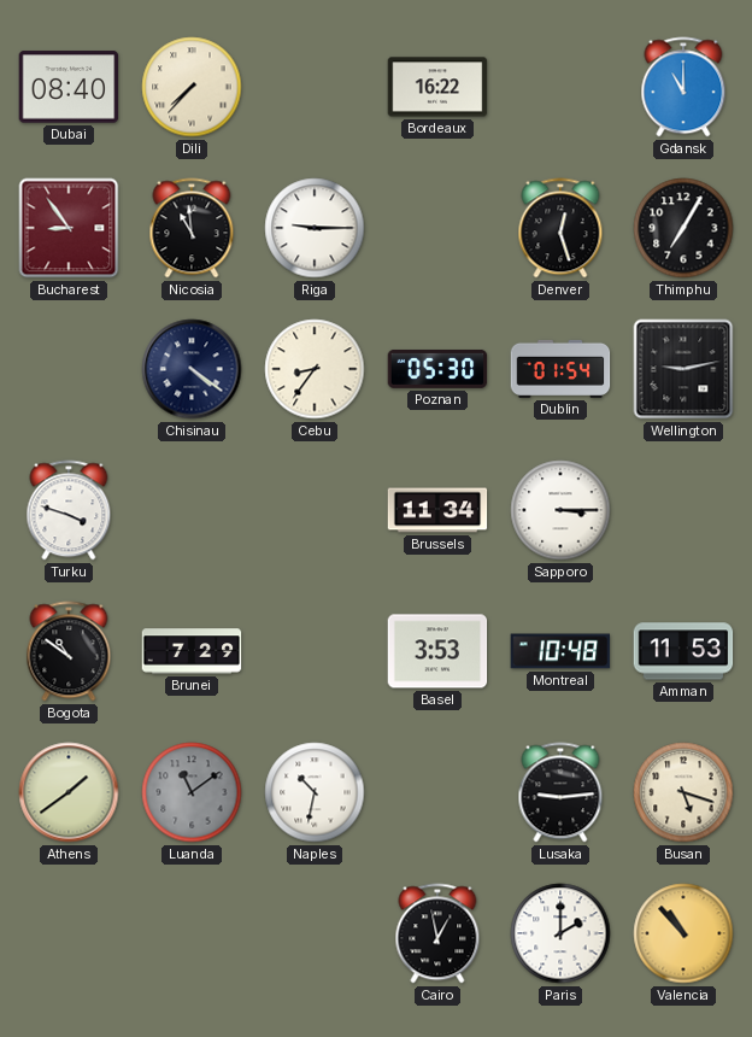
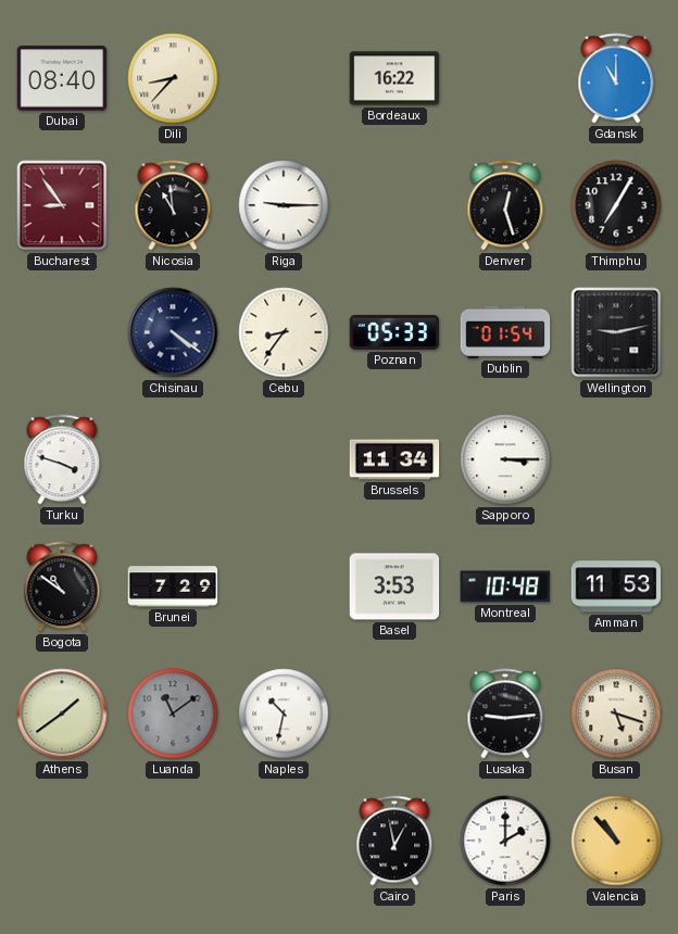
Dili: 7:37 -> 8:37
Poznan: 05:30 -> 05:33
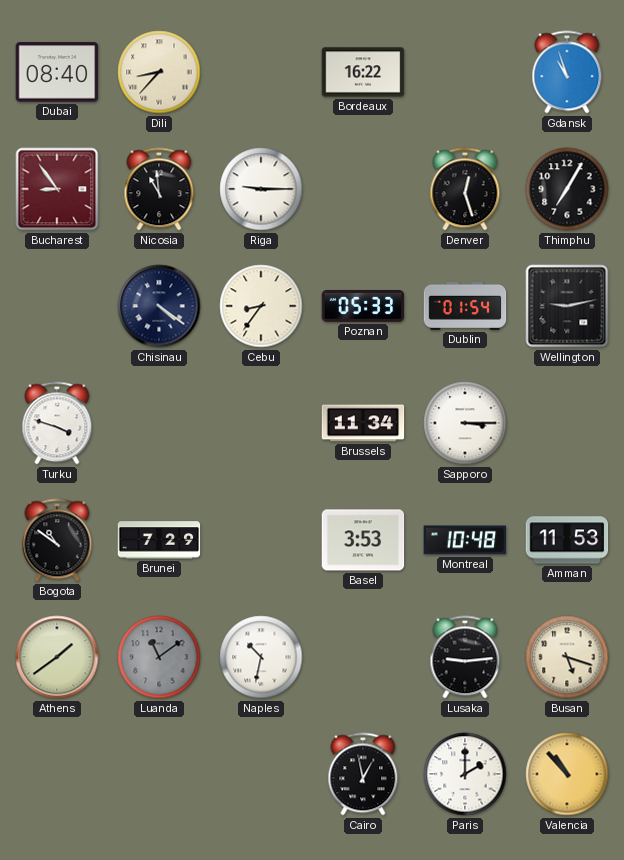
Gdansk: 11:00 -> 10:57
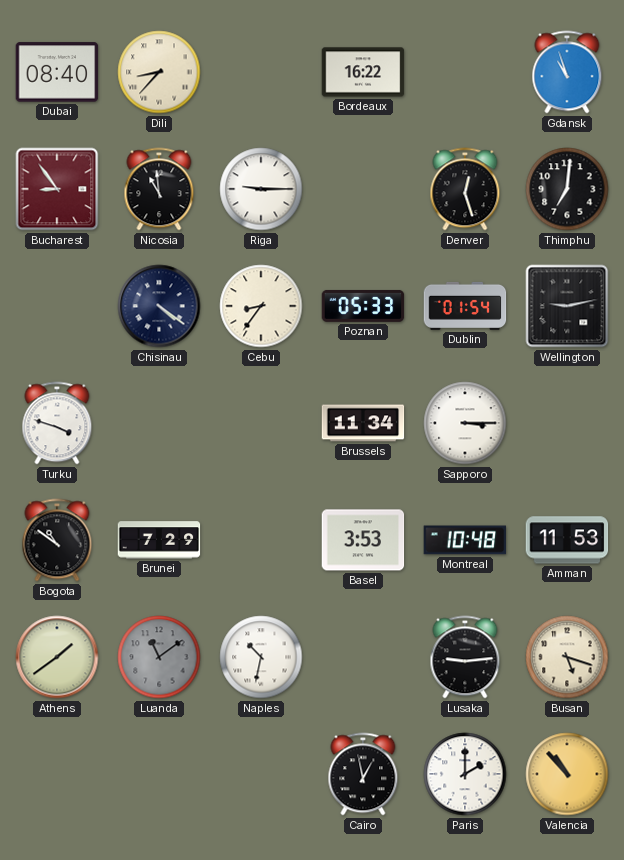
Thimphu: 7:05 -> 7:01
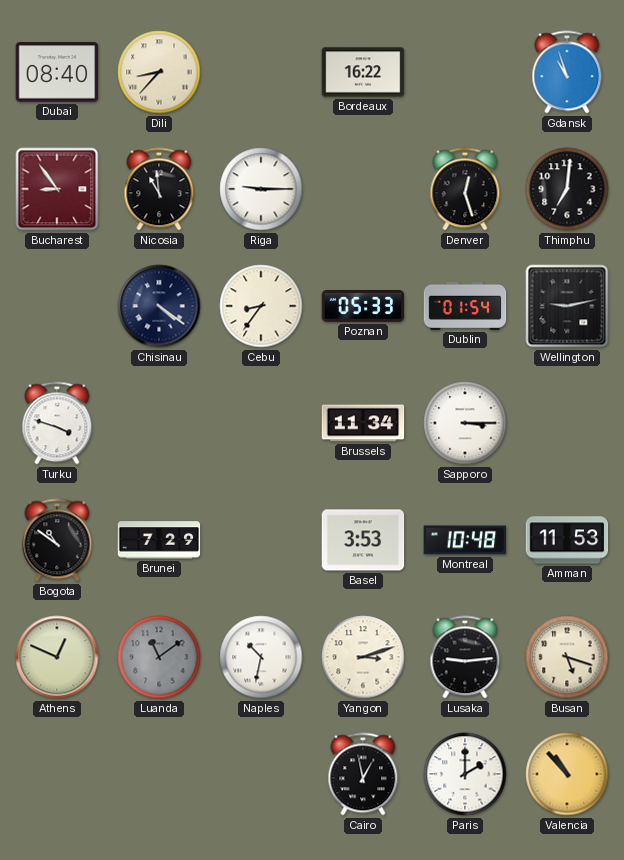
Athens: 1:39 -> 12:49
Yangon: none -> 3:12
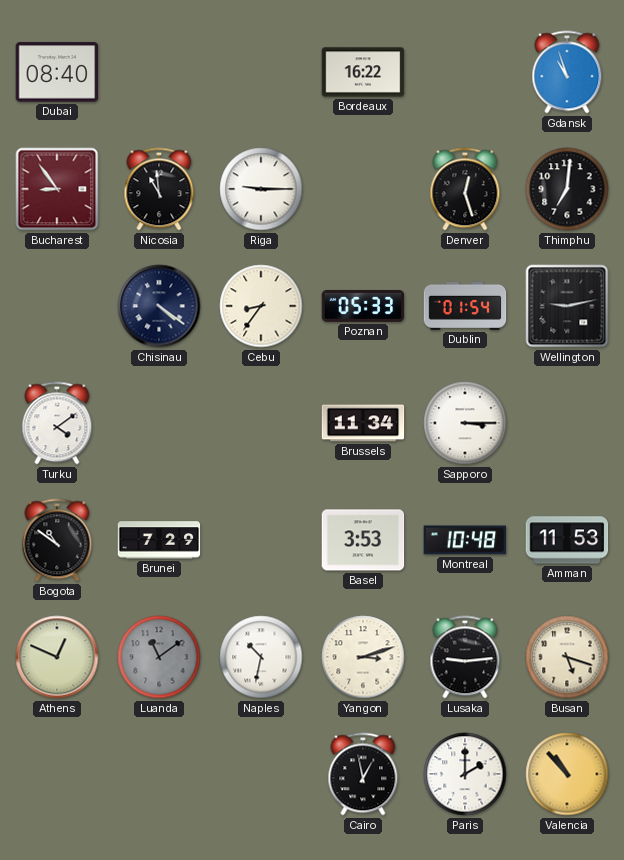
Dili: 8:37 -> none
Turku: 3:48 -> 4:09
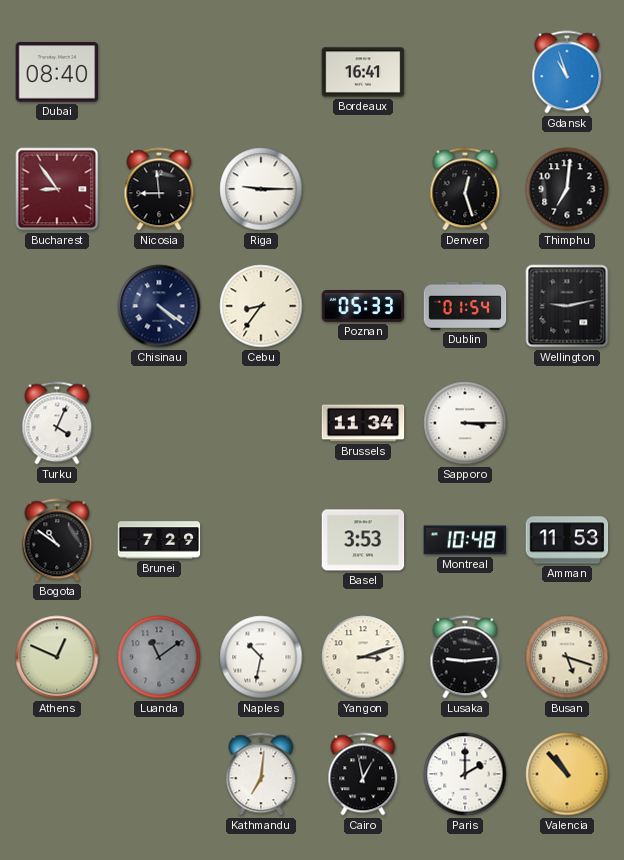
Bordeaux: 16:22 -> 16:41
Nicosia: 10:59 -> 8:59
Turku: 4:09 -> 4:04
Kathmandu: none -> 7:01
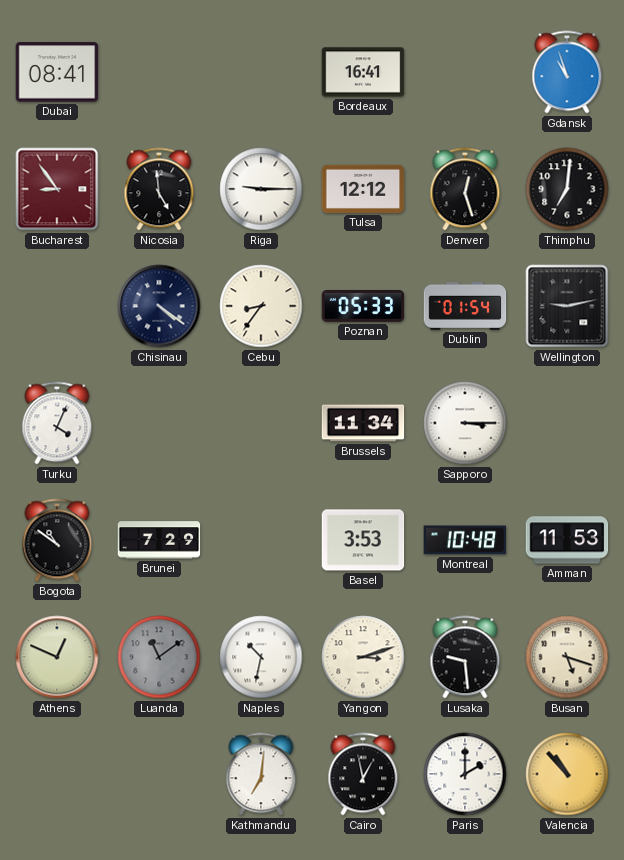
Dubai: 08:40 -> 08:41
Nicosia: 8:59 -> 4:59
Tulsa: none -> 12:12
Lusaka: 9:14 -> 9:29
